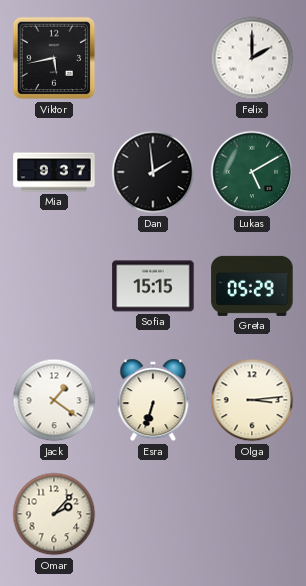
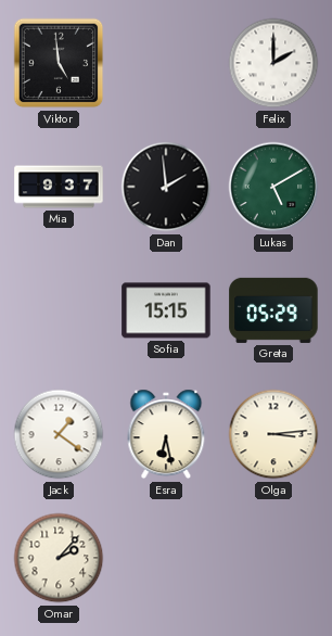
Viktor: 5:43 -> 4:59
Esra: 6:33 -> 6:28
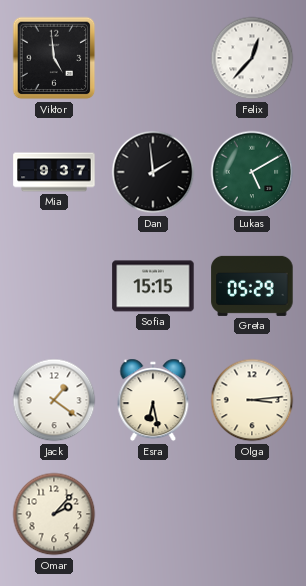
Felix: 2:00 -> 12:37
